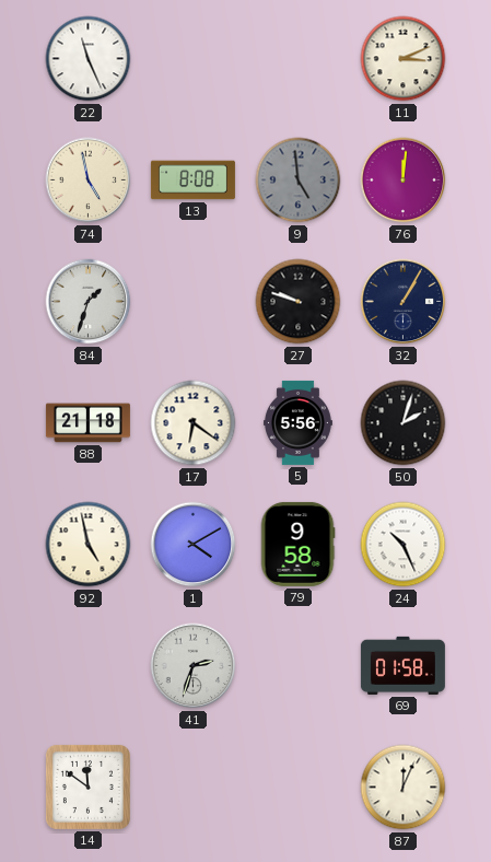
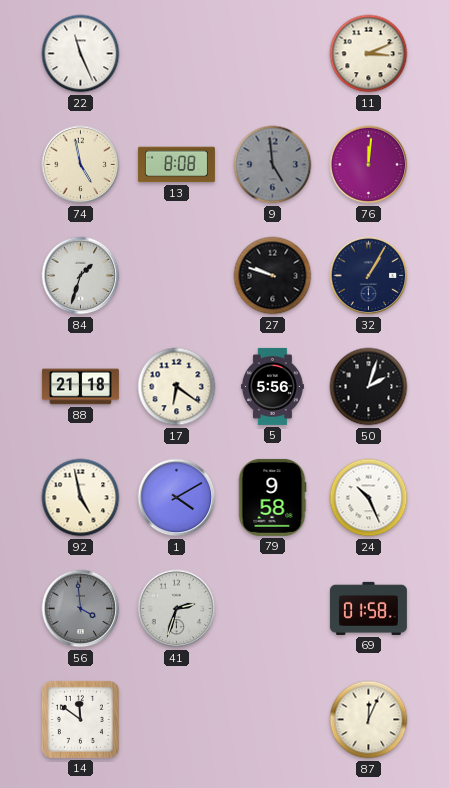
56: none -> 3:59
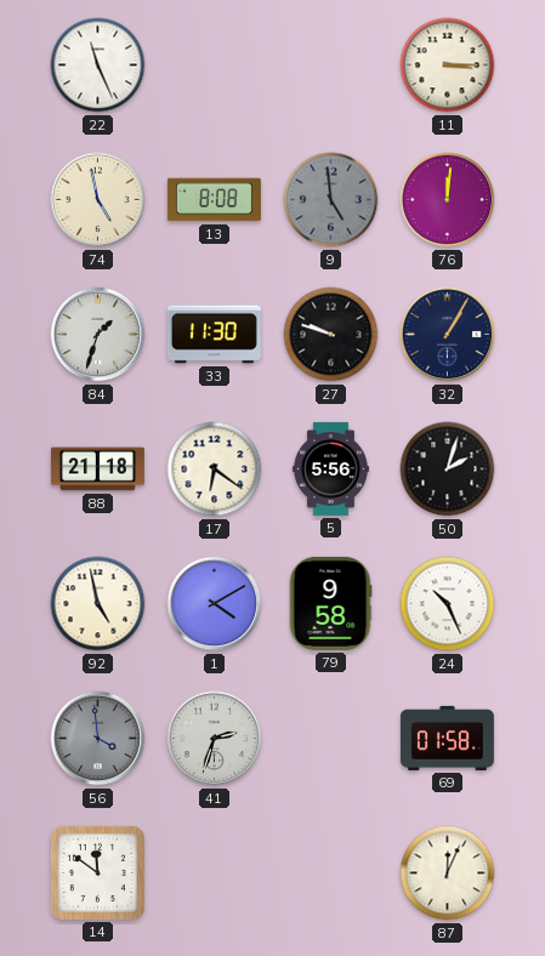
11: 3:11 -> 3:15
33: none -> 11:30
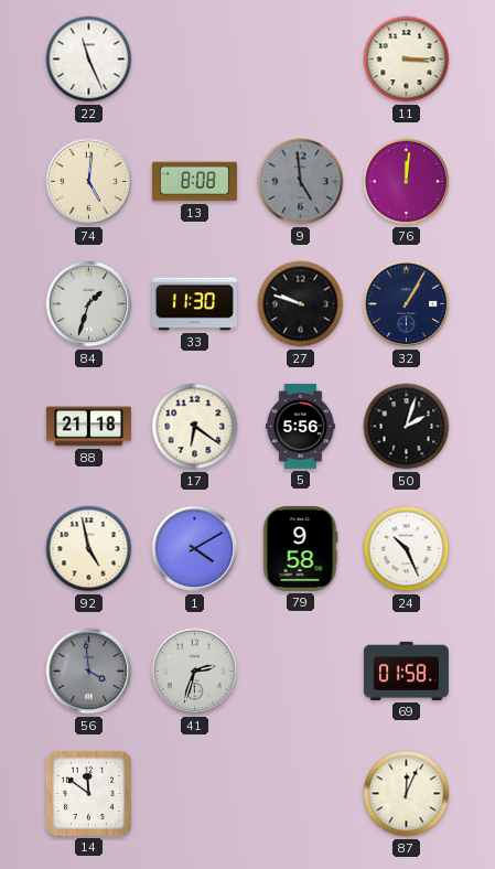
74: 4:58 -> 5:01
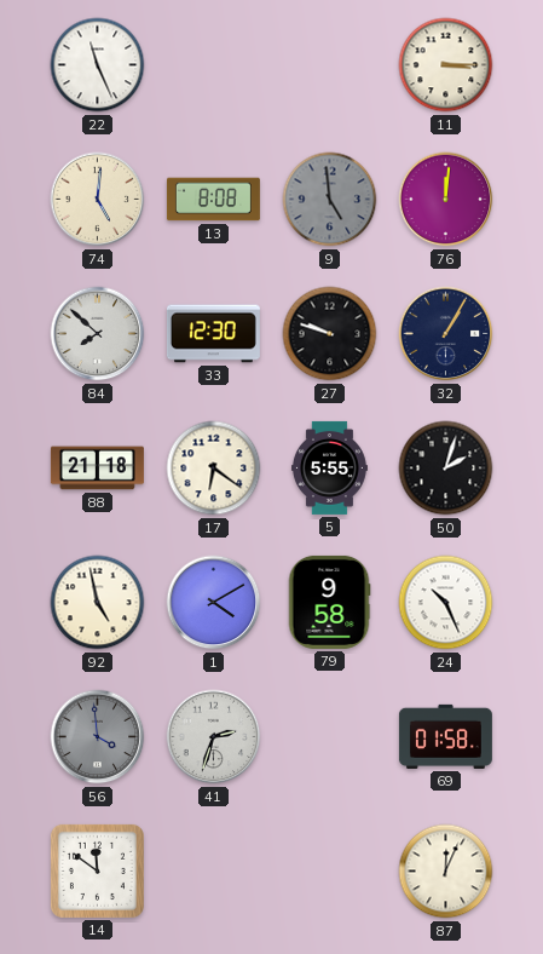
84: 1:33 -> 7:52
33: 11:30 -> 12:30
5: 5:56 -> 5:55
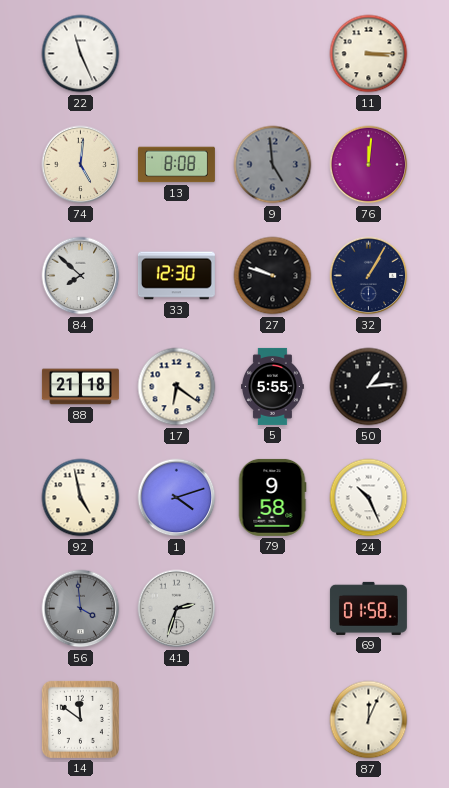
50: 2:03 -> 1:14
1: 4:10 -> 4:12
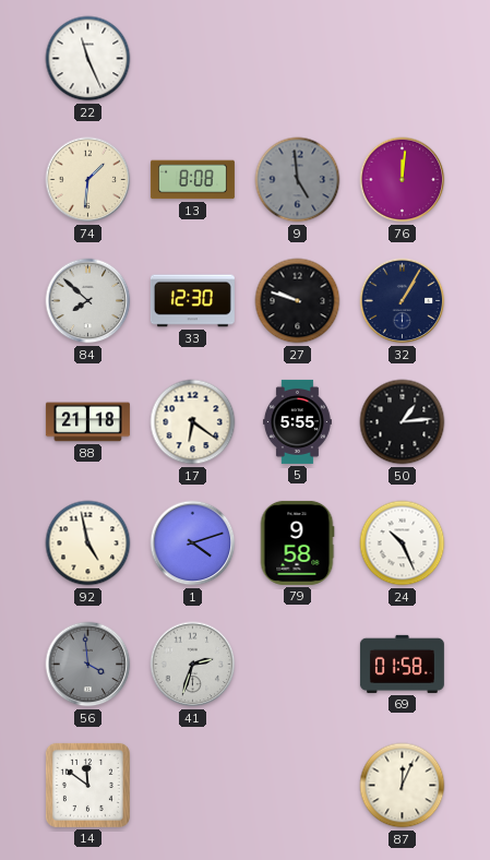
11: 3:15 -> none
74: 5:01 -> 1:31
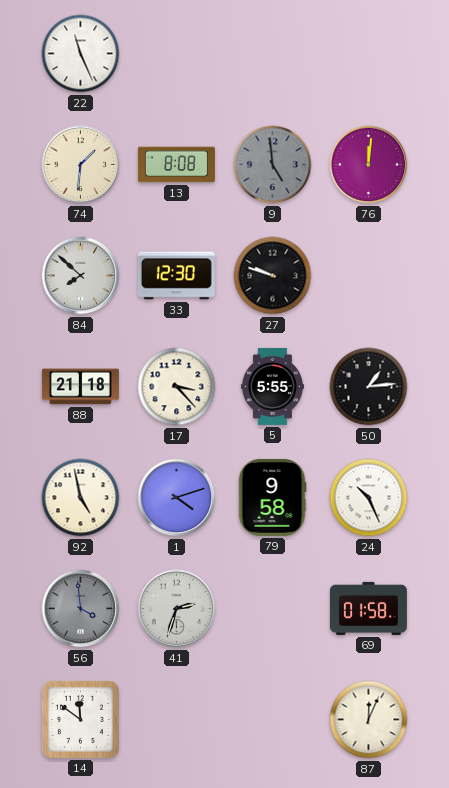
32: 1:05 -> none
17: 6:21 -> 3:23
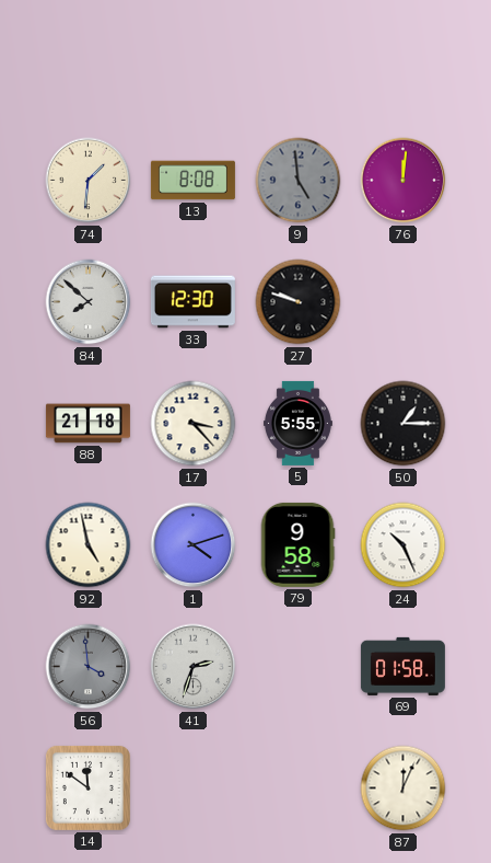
22: 11:26 -> none
50: 1:14 -> 1:15
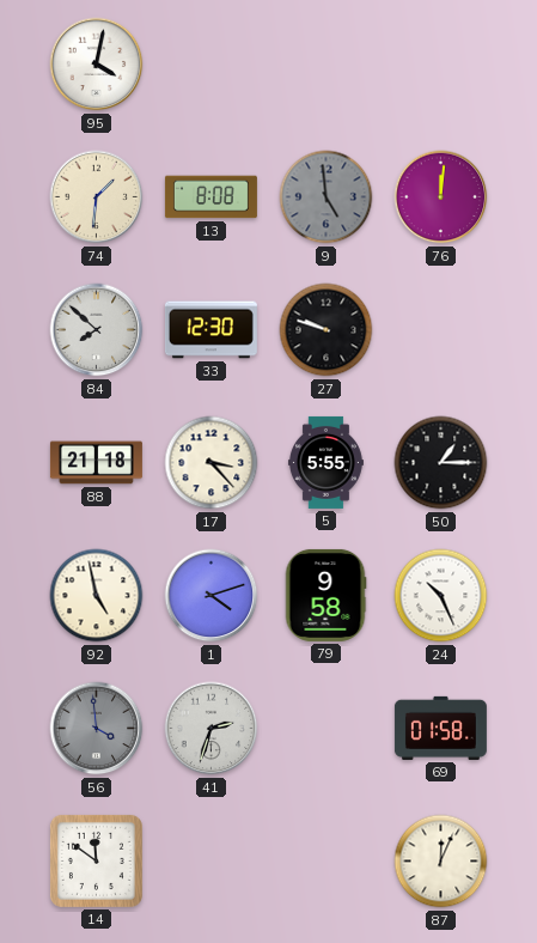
95: none -> 4:02
